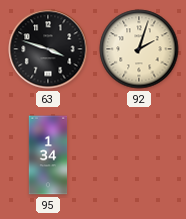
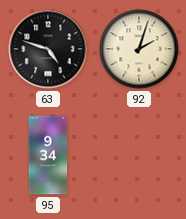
63: 3:48 -> 4:48
95: 1:34 -> 9:34
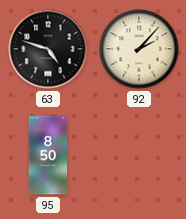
92: 2:03 -> 2:07
95: 9:34 -> 8:50
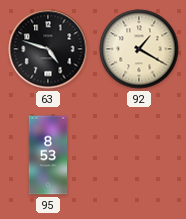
92: 2:07 -> 1:20
95: 8:50 -> 8:53
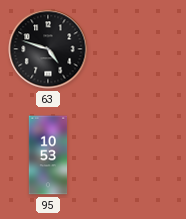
92: 1:20 -> none
95: 8:53 -> 10:53
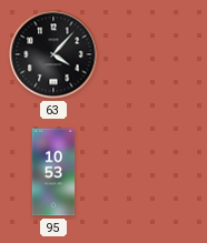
63: 4:48 -> 4:07
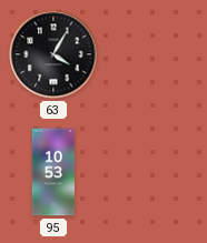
63: 4:07 -> 4:05
